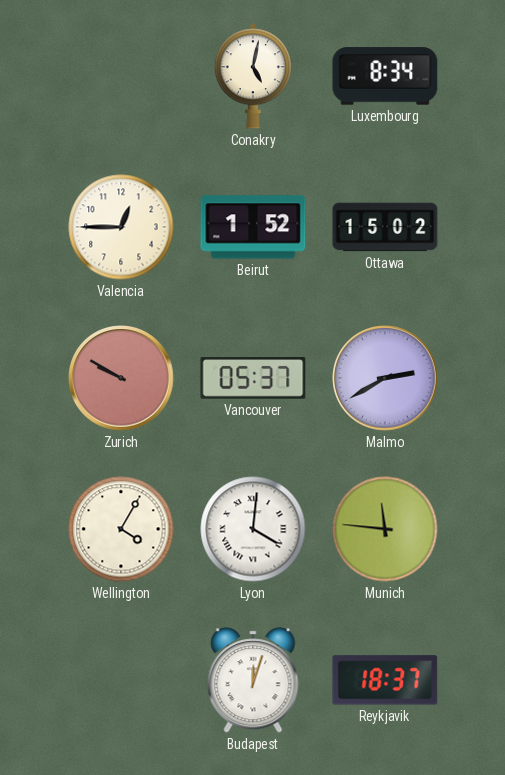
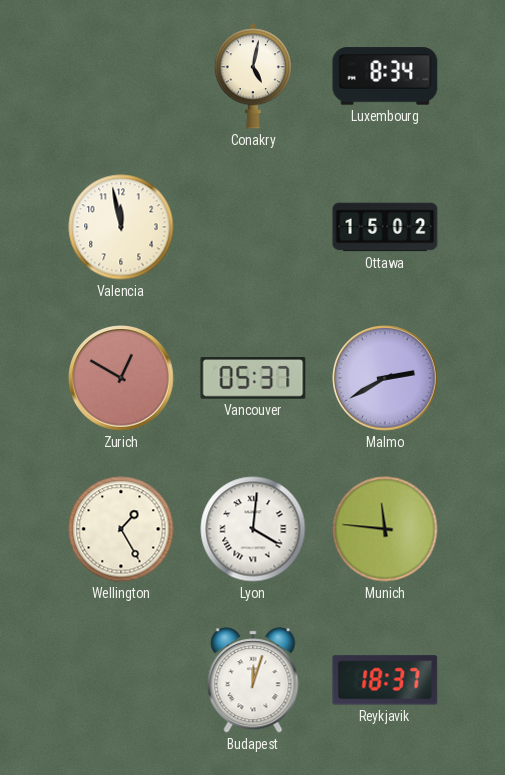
Valencia: 12:45 -> 11:58
Beirut: 1:52 -> none
Zurich: 9:50 -> 12:50
Wellington: 4:05 -> 1:25
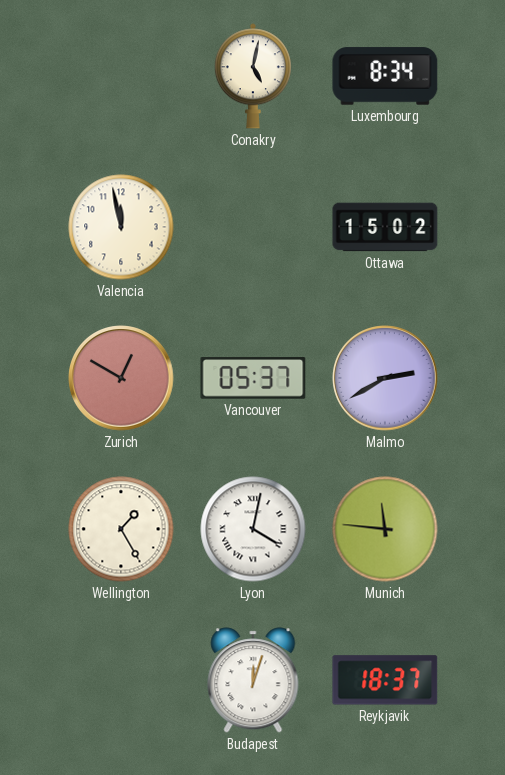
Lyon: 4:01 -> 4:02
